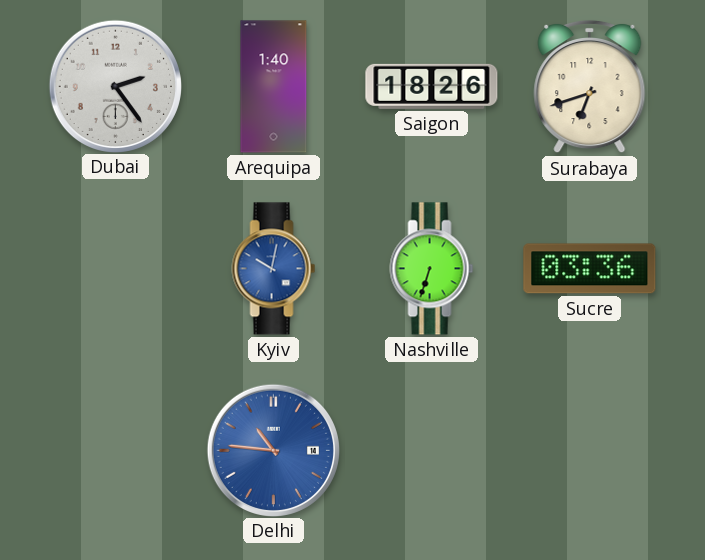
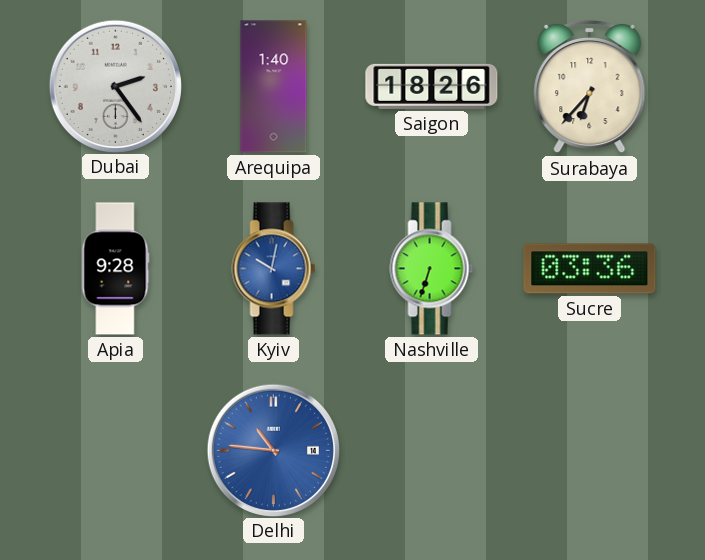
Surabaya: 6:42 -> 6:37
Apia: none -> 9:28
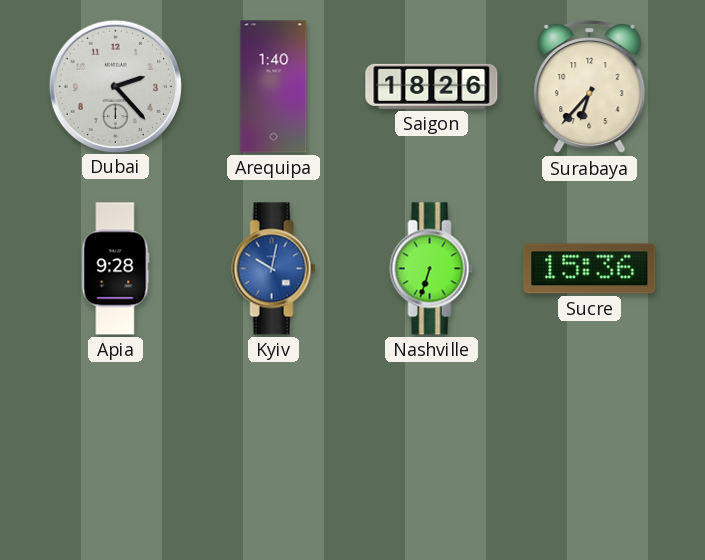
Dubai: 2:24 -> 2:23
Sucre: 03:36 -> 15:36
Delhi: 10:46 -> none
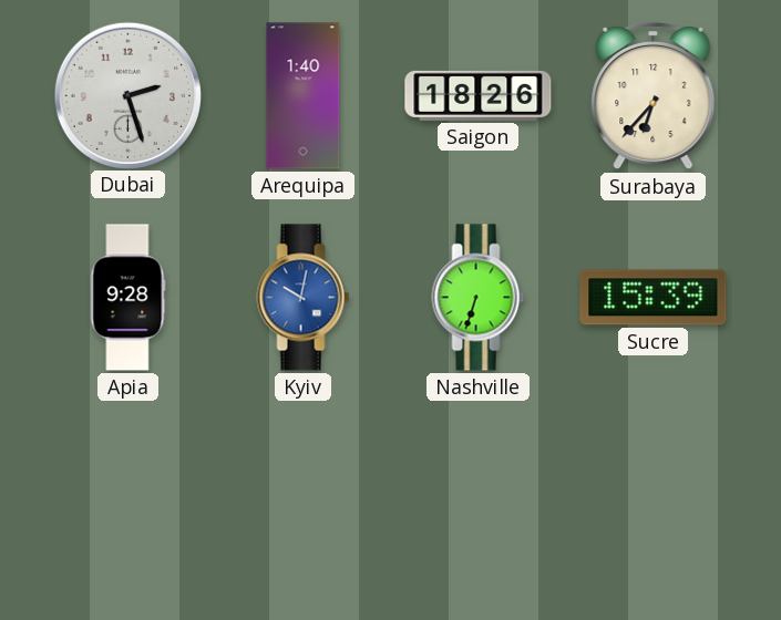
Dubai: 2:23 -> 2:27
Sucre: 15:36 -> 15:39
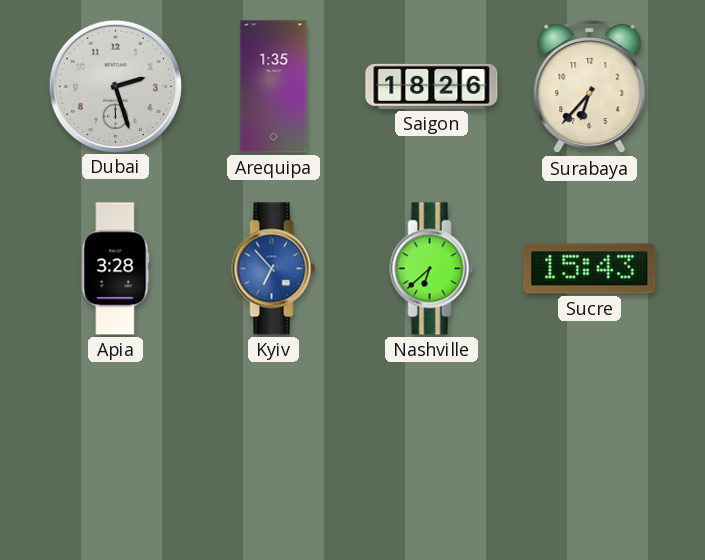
Arequipa: 1:40 -> 1:35
Apia: 9:28 -> 3:28
Kyiv: 10:02 -> 6:53
Nashville: 6:33 -> 6:38
Sucre: 15:39 -> 15:43
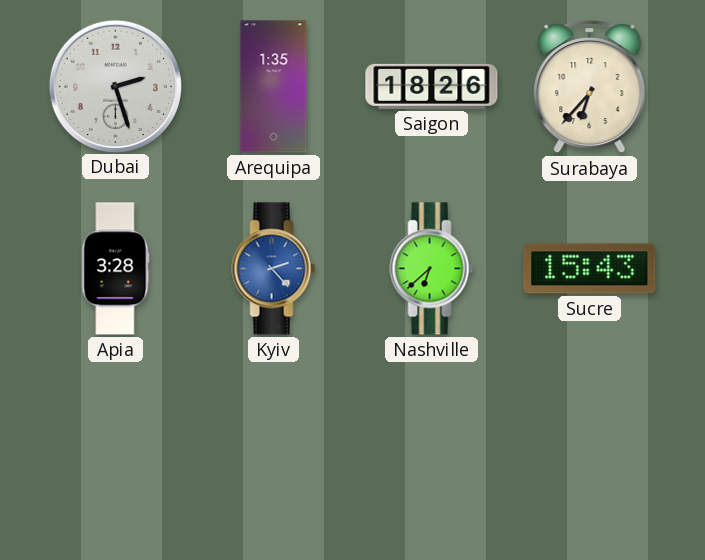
Kyiv: 6:53 -> 2:23
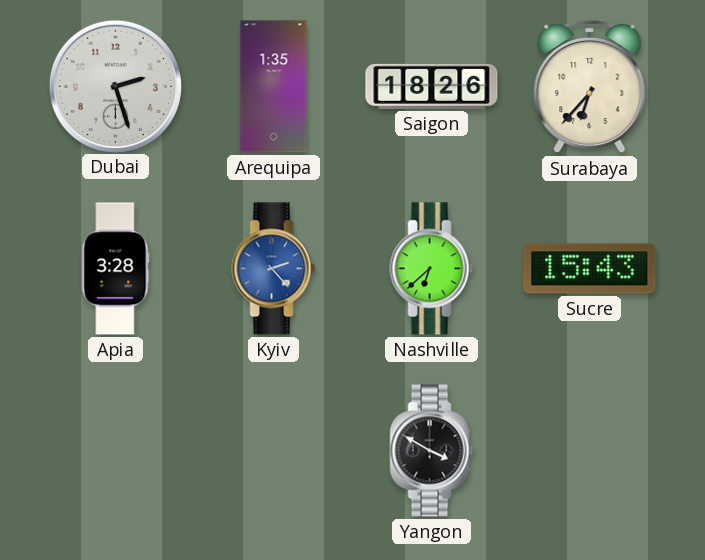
Yangon: none -> 3:50
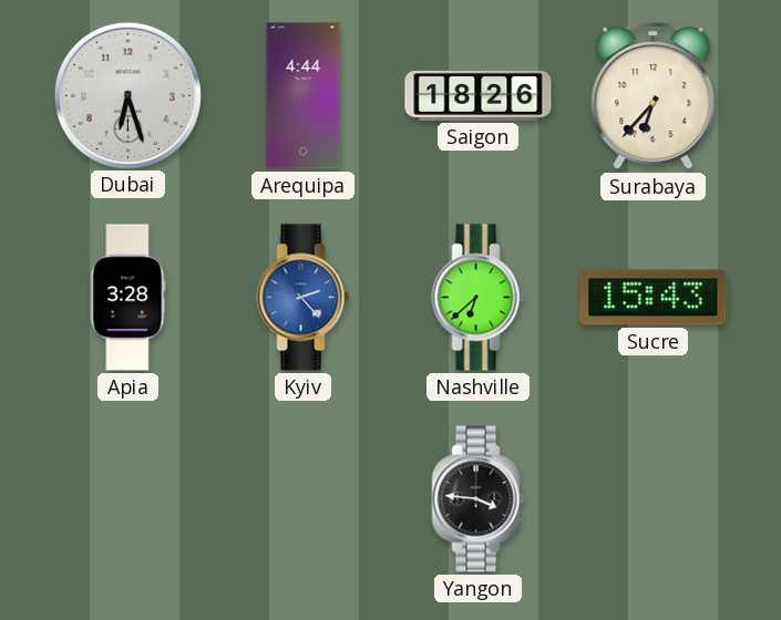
Dubai: 2:27 -> 6:27
Arequipa: 1:35 -> 4:44
Yangon: 3:50 -> 3:46
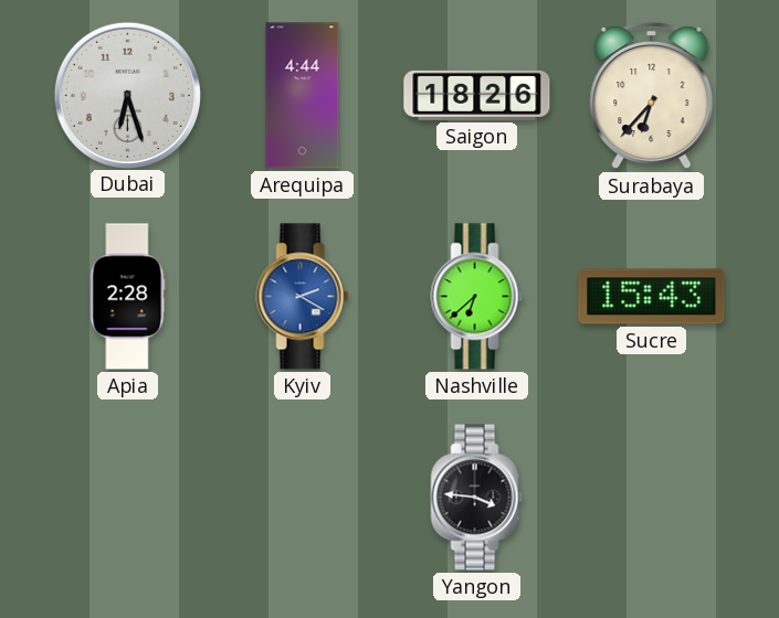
Apia: 3:28 -> 2:28
Kyiv: 2:23 -> 2:20
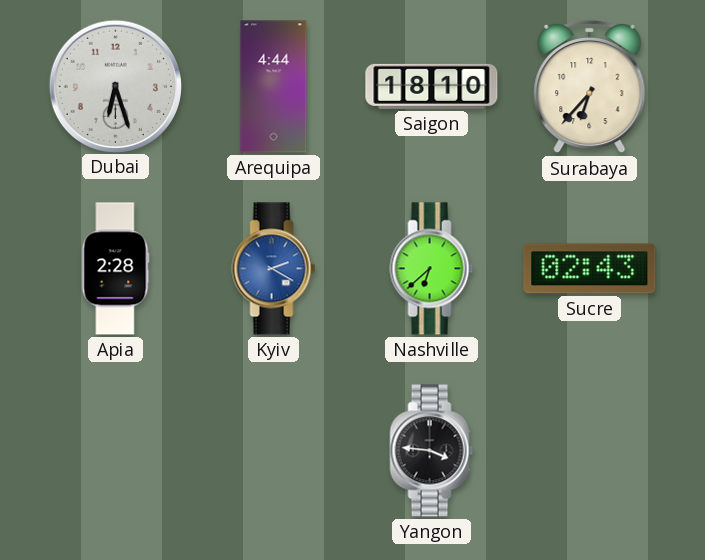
Saigon: 18:26 -> 18:10
Sucre: 15:43 -> 02:43
